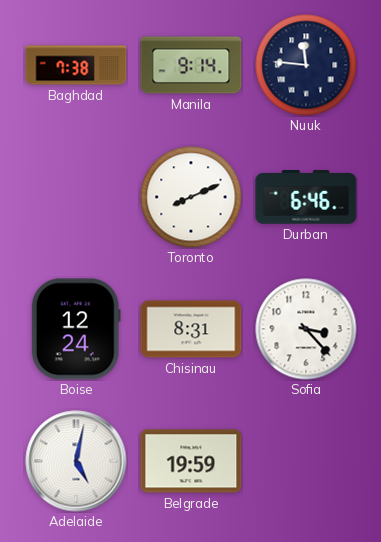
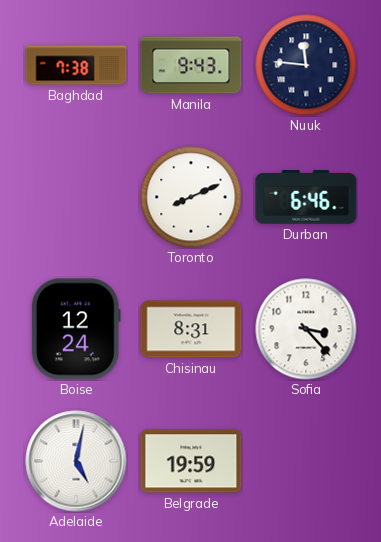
Manila: 9:14 -> 9:43
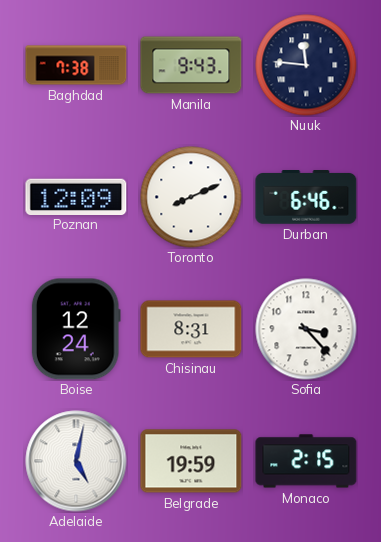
Poznan: none -> 12:09
Monaco: none -> 2:15
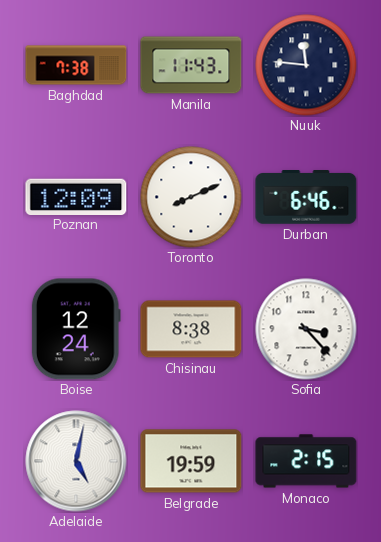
Manila: 9:43 -> 11:43
Chisinau: 8:31 -> 8:38
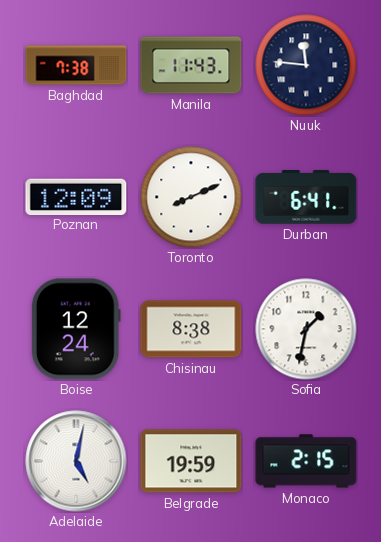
Durban: 6:46 -> 6:41
Sofia: 3:23 -> 1:32
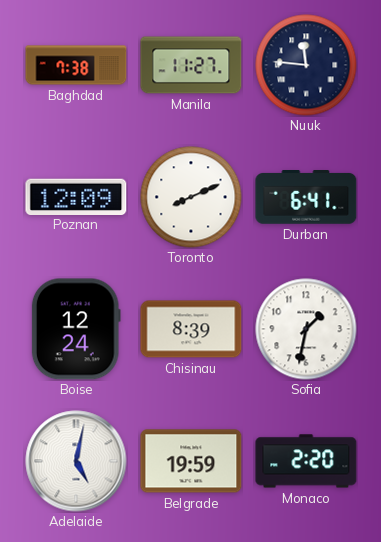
Manila: 11:43 -> 11:27
Chisinau: 8:38 -> 8:39
Monaco: 2:15 -> 2:20
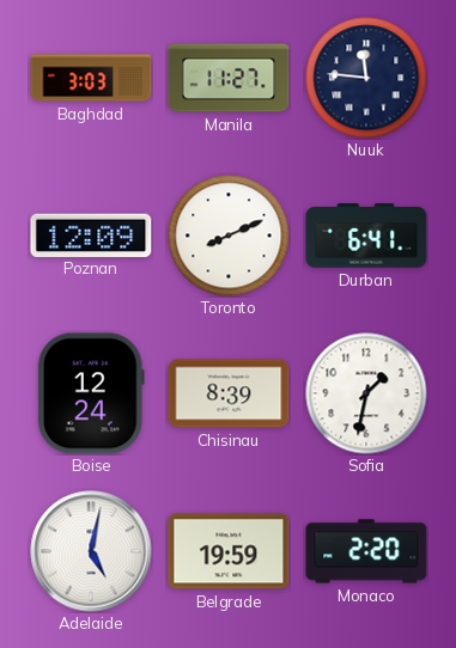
Baghdad: 7:38 -> 3:03
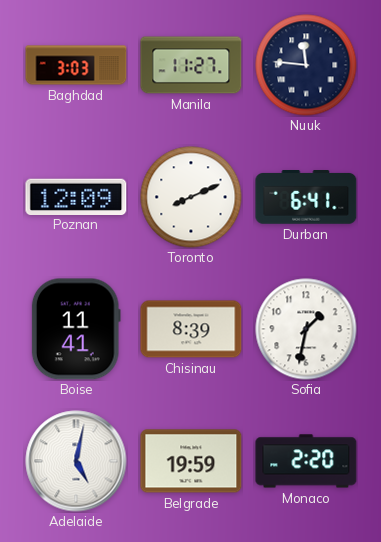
Boise: 12:24 -> 11:41
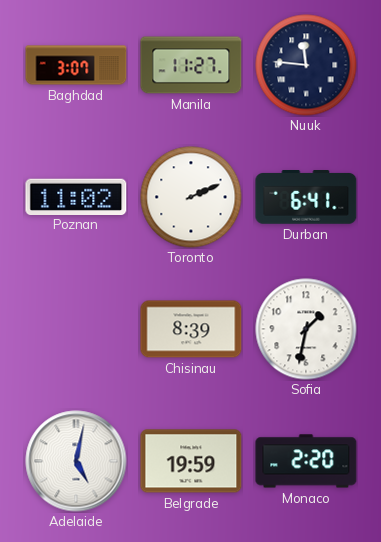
Baghdad: 3:03 -> 3:07
Poznan: 12:09 -> 11:02
Toronto: 8:11 -> 2:11
Boise: 11:41 -> none
